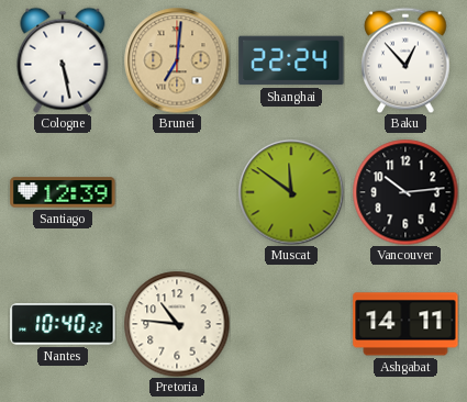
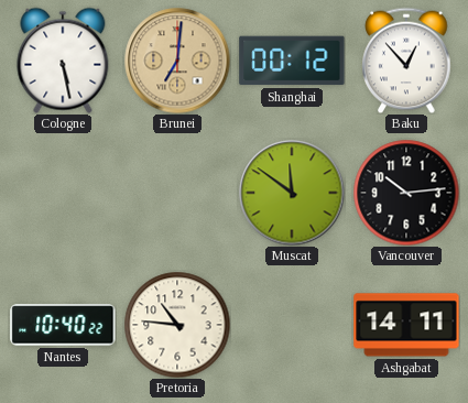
Shanghai: 22:24 -> 00:12
Santiago: 12:39 -> none
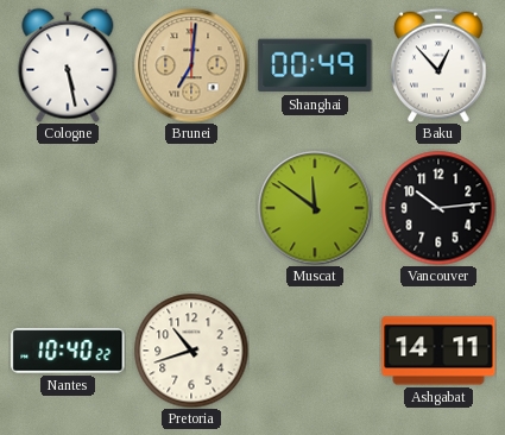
Shanghai: 00:12 -> 00:49
Pretoria: 10:46 -> 10:42
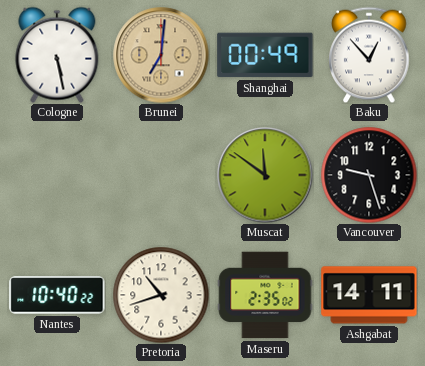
Vancouver: 10:14 -> 9:27
Maseru: none -> 2:35
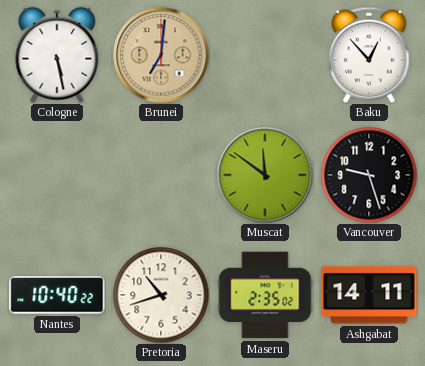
Shanghai: 00:49 -> none
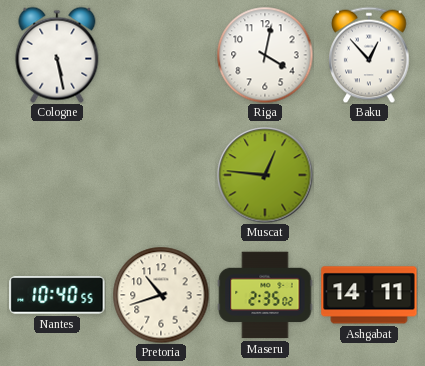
Brunei: 7:01 -> none
Riga: none -> 4:02
Muscat: 11:51 -> 12:46
Vancouver: 9:27 -> none
Nantes: 10:40:22 -> 10:40:55
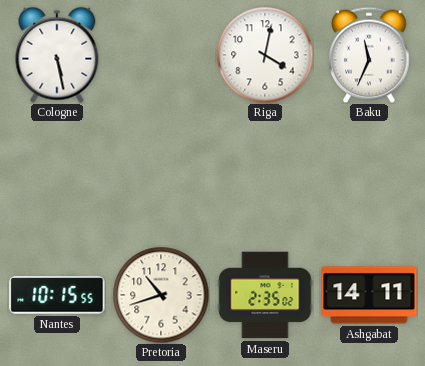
Baku: 12:53 -> 11:34
Muscat: 12:46 -> none
Nantes: 10:40 -> 10:15
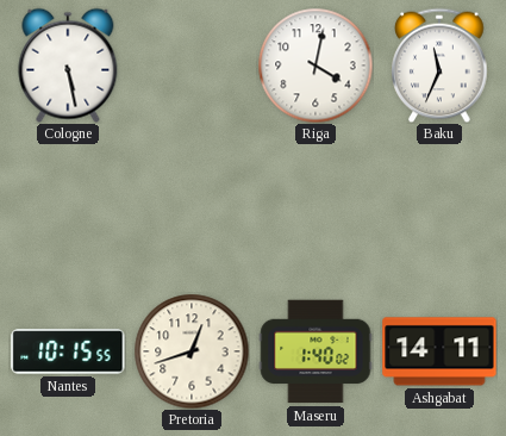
Pretoria: 10:42 -> 12:42
Maseru: 2:35 -> 1:40
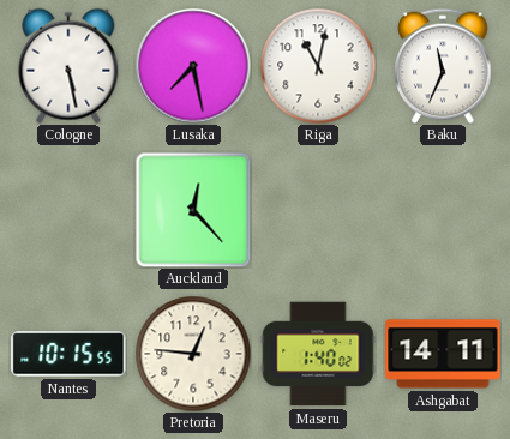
Lusaka: none -> 7:28
Riga: 4:02 -> 11:02
Auckland: none -> 12:23
Pretoria: 12:42 -> 12:46
